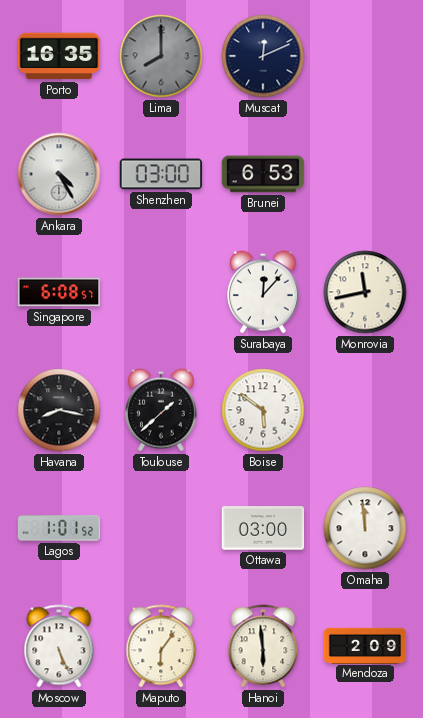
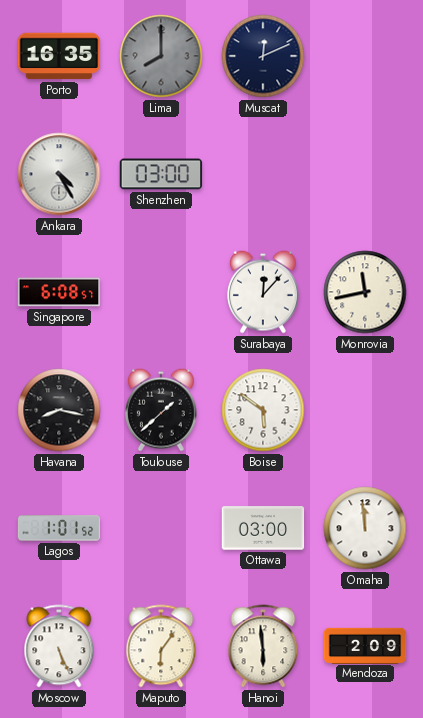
Brunei: 6:53 -> none
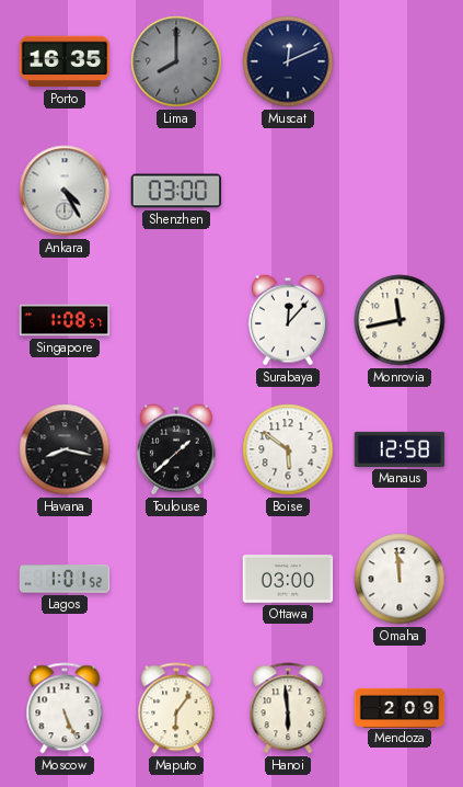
Singapore: 6:08 -> 1:08
Manaus: none -> 12:58
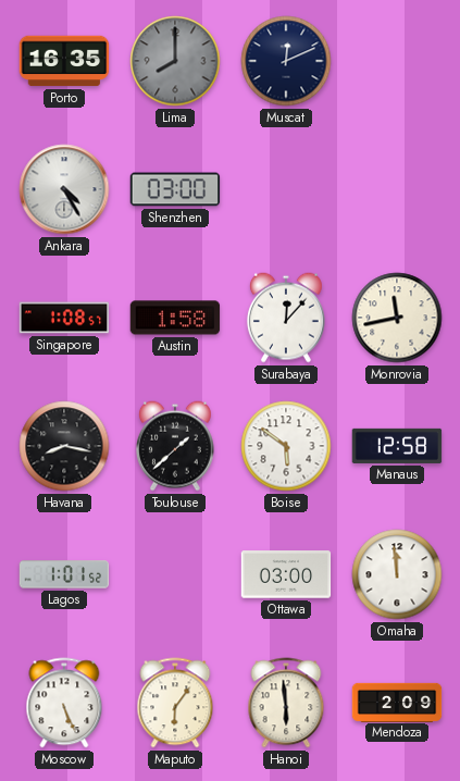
Austin: none -> 1:58
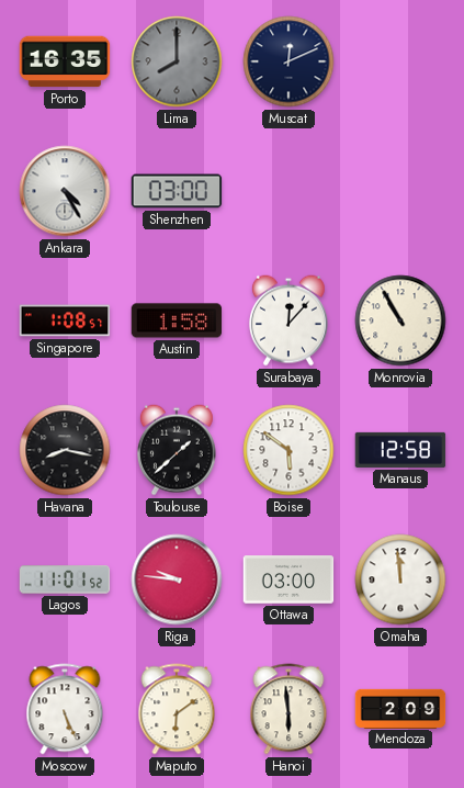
Monrovia: 11:43 -> 10:55
Lagos: 1:01 -> 11:01
Riga: none -> 9:46
Maputo: 6:06 -> 6:09
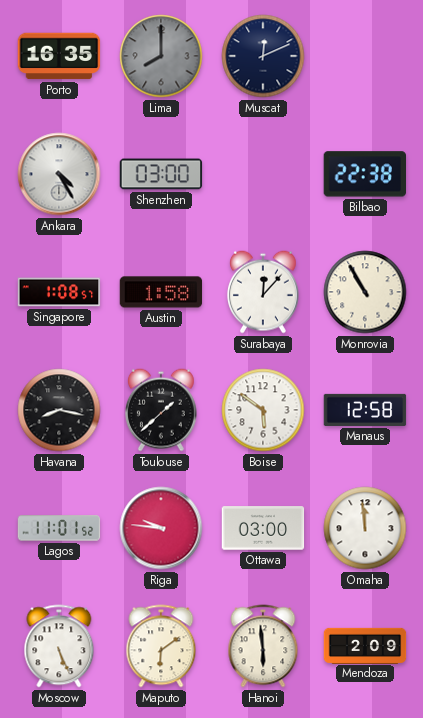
Bilbao: none -> 22:38
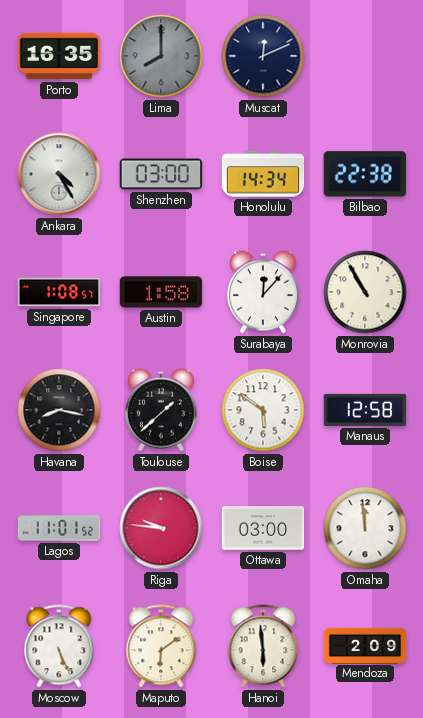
Honolulu: none -> 14:34
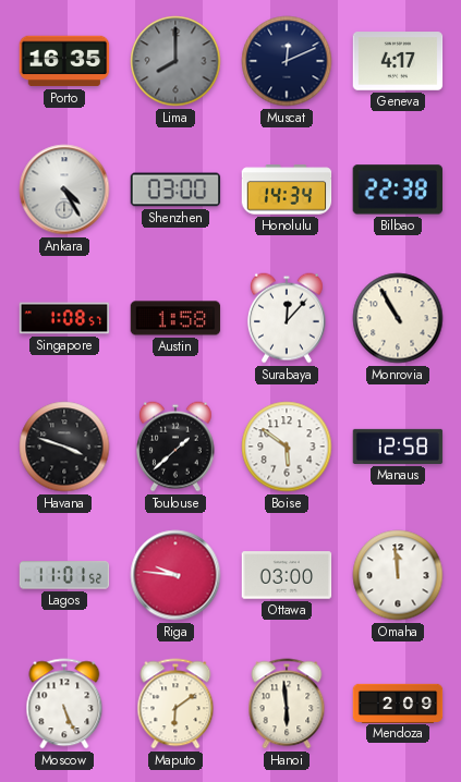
Geneva: none -> 4:17
Havana: 8:17 -> 3:48
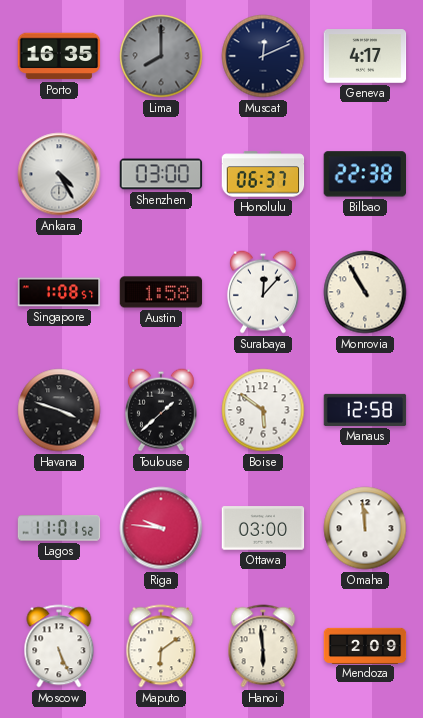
Honolulu: 14:34 -> 06:37
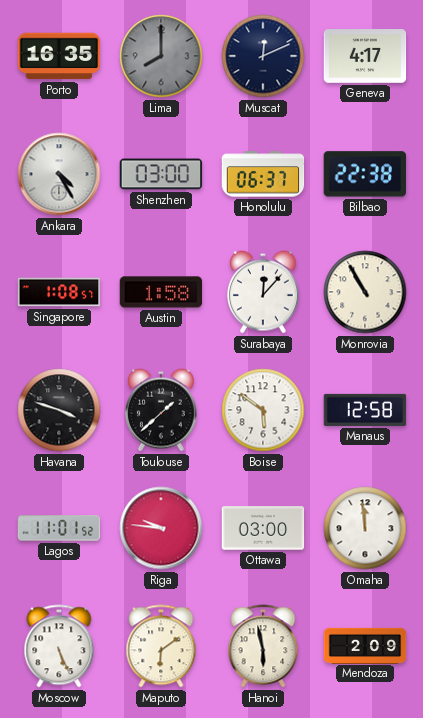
Hanoi: 5:59 -> 5:58
